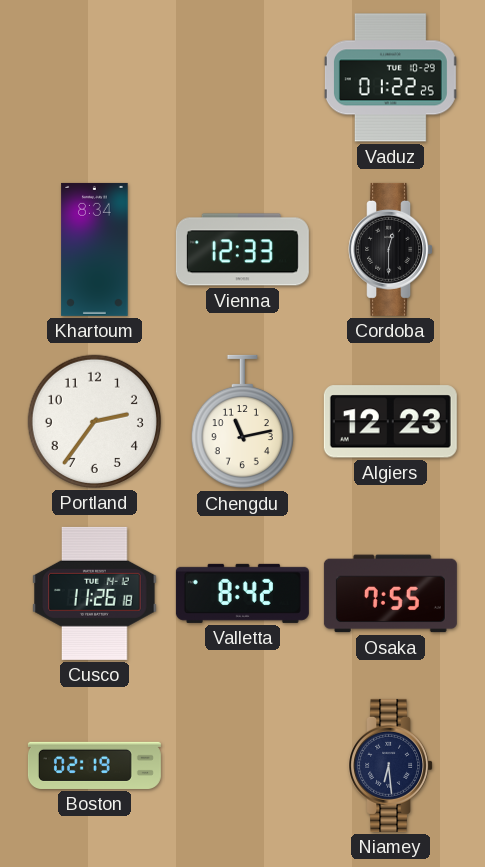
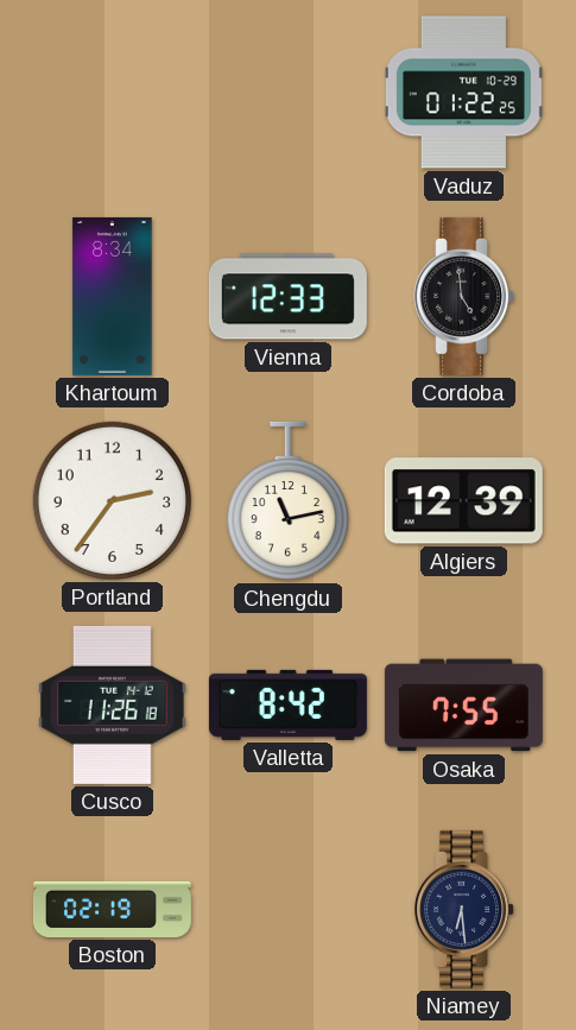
Cordoba: 12:30 -> 4:59
Algiers: 12:23 -> 12:39
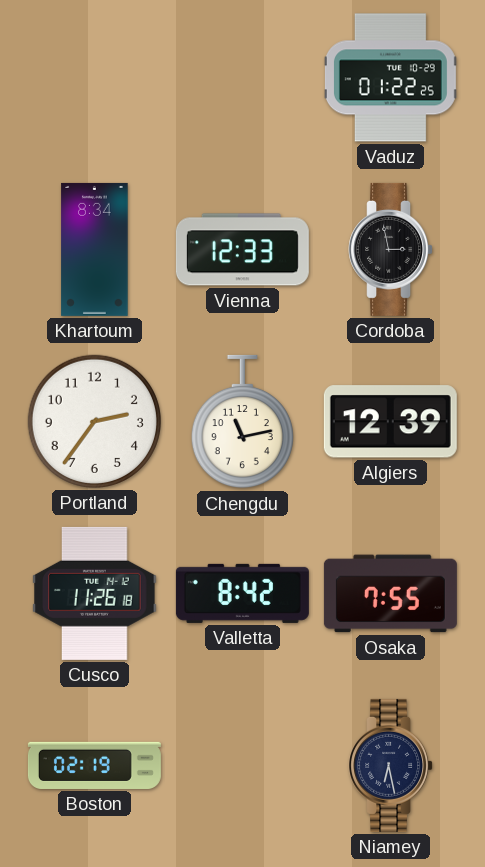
Cordoba: 4:59 -> 2:58
Niamey: 6:29 -> 6:28
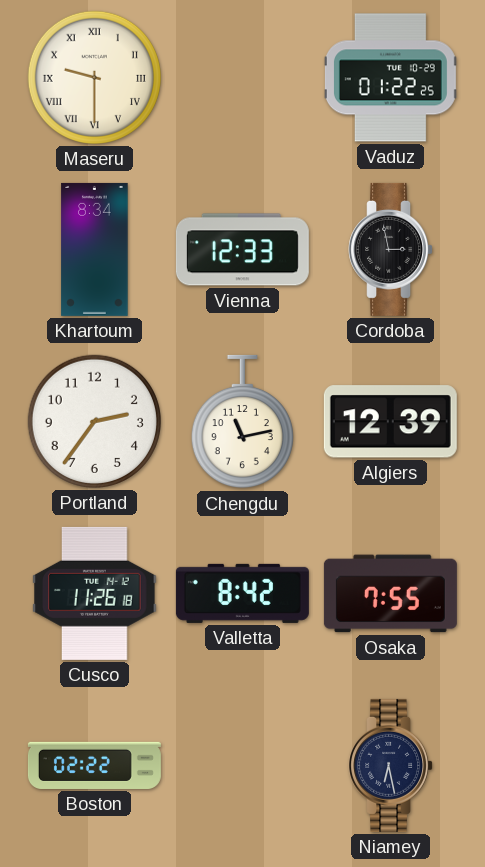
Maseru: none -> 9:30
Boston: 02:19 -> 02:22
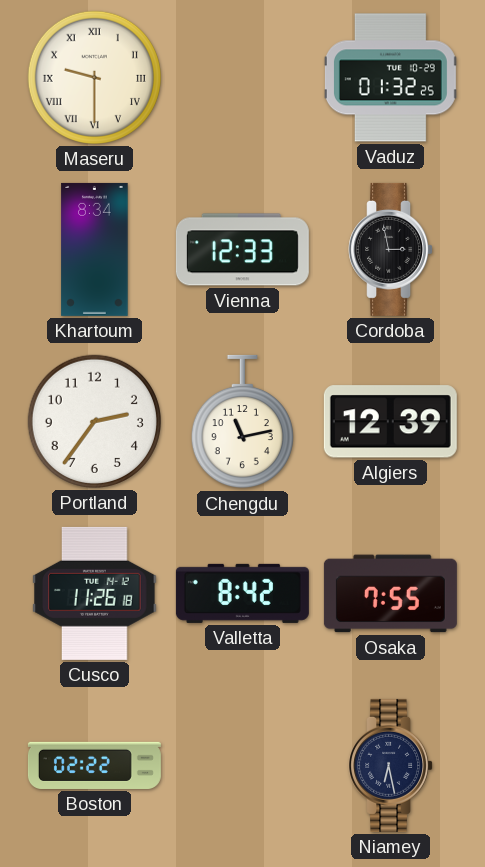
Vaduz: 01:22 -> 01:32
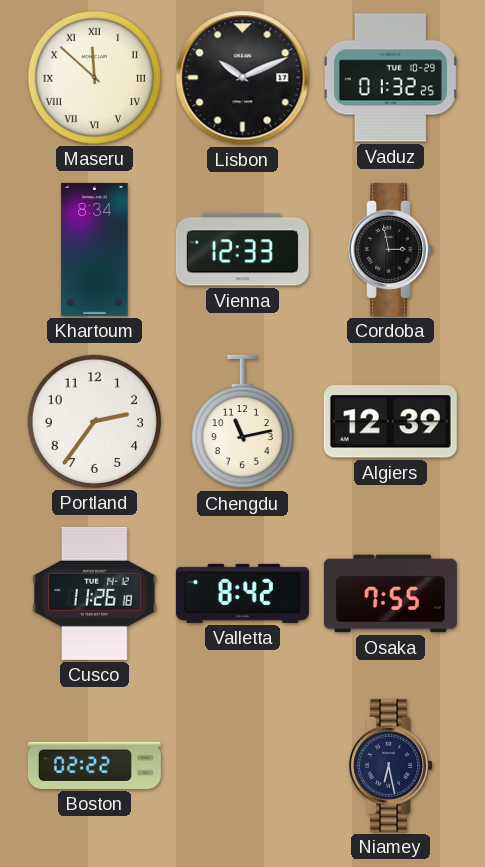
Maseru: 9:30 -> 11:52
Lisbon: none -> 10:11
